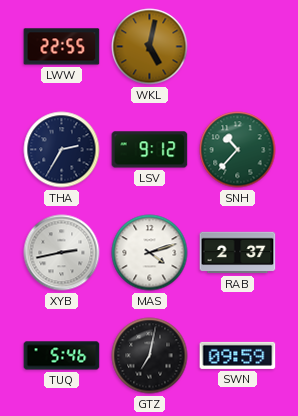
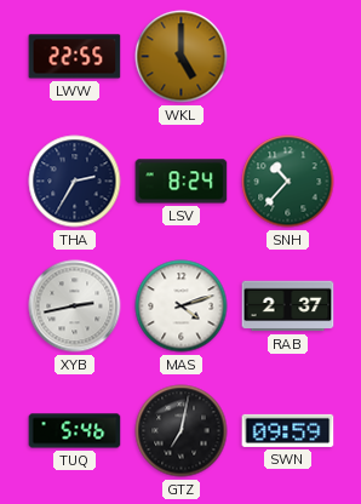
WKL: 5:02 -> 5:00
LSV: 9:12 -> 8:24
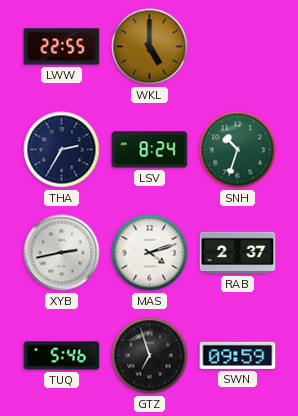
SNH: 10:37 -> 10:33
GTZ: 7:02 -> 6:57
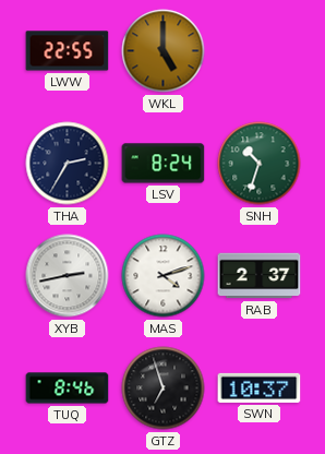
TUQ: 5:46 -> 8:46
SWN: 09:59 -> 10:37
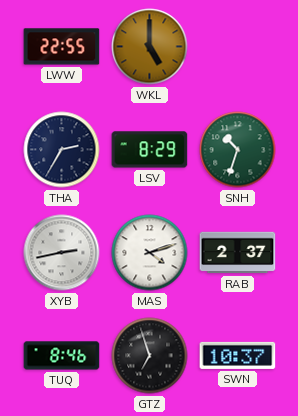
LSV: 8:24 -> 8:29
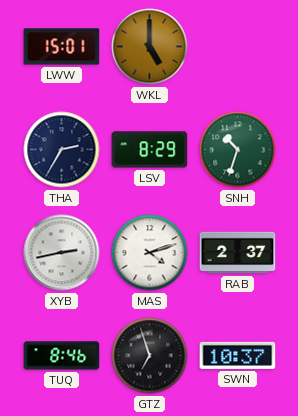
LWW: 22:55 -> 15:01
